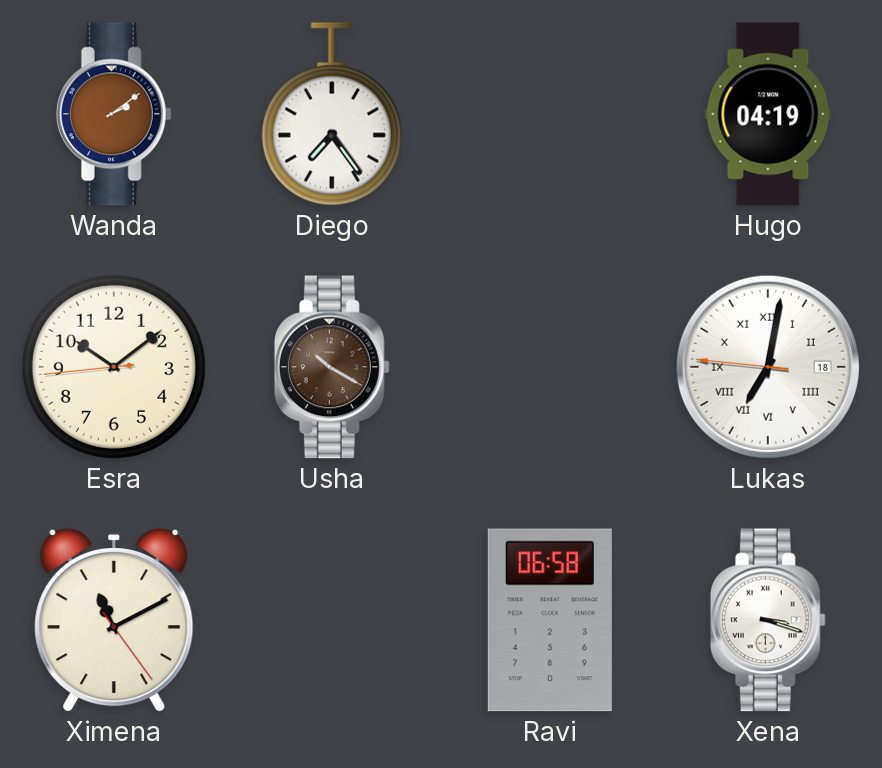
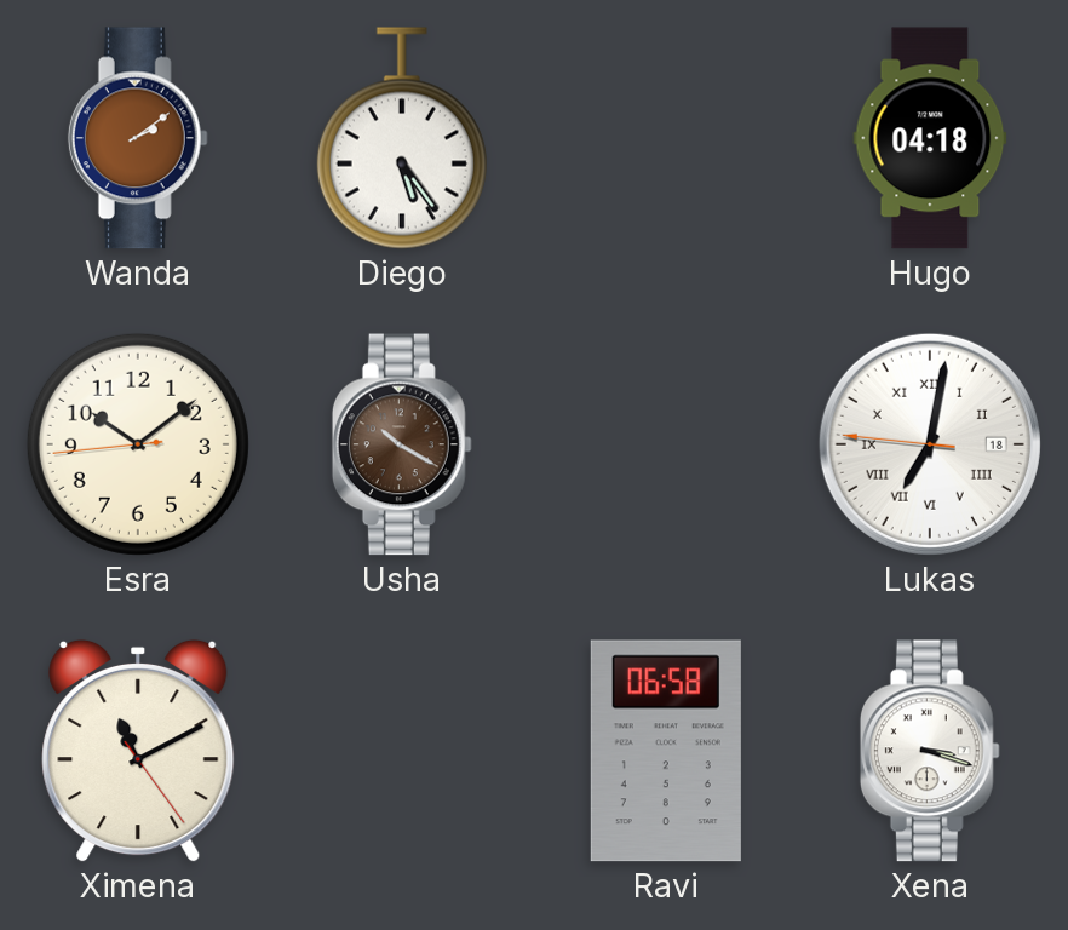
Diego: 7:24 -> 5:24
Hugo: 04:19 -> 04:18
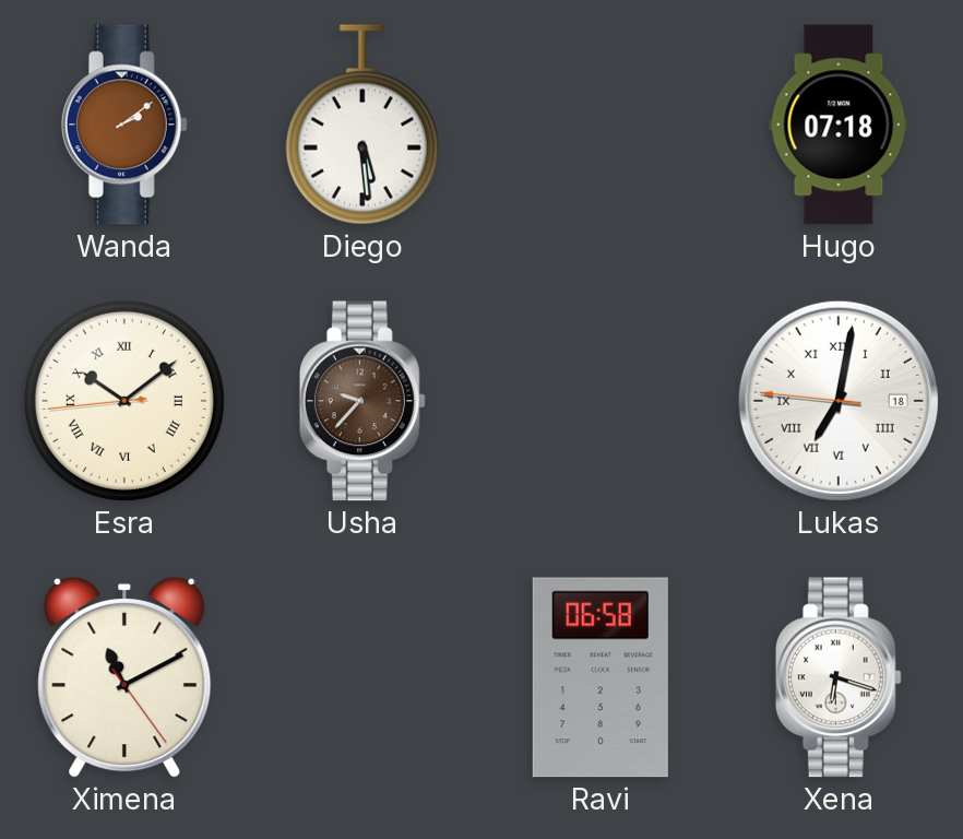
Diego: 5:24 -> 5:29
Hugo: 04:18 -> 07:18
Esra numerals: Arabic -> Roman
Usha: 10:20 -> 9:37
Xena: 3:18 -> 6:18
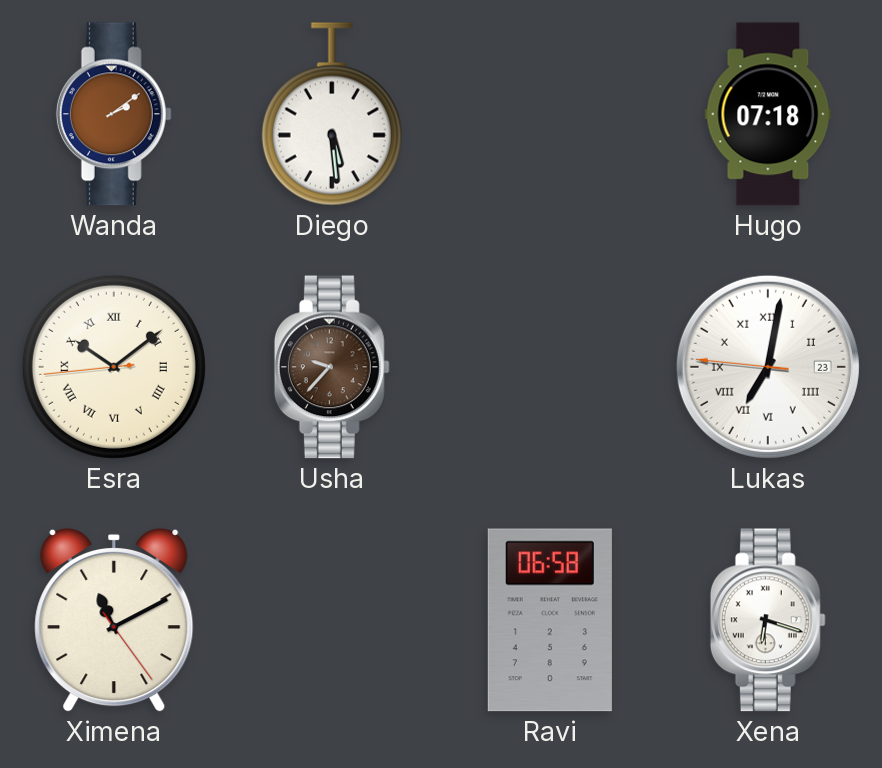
Lukas date: 18 -> 23
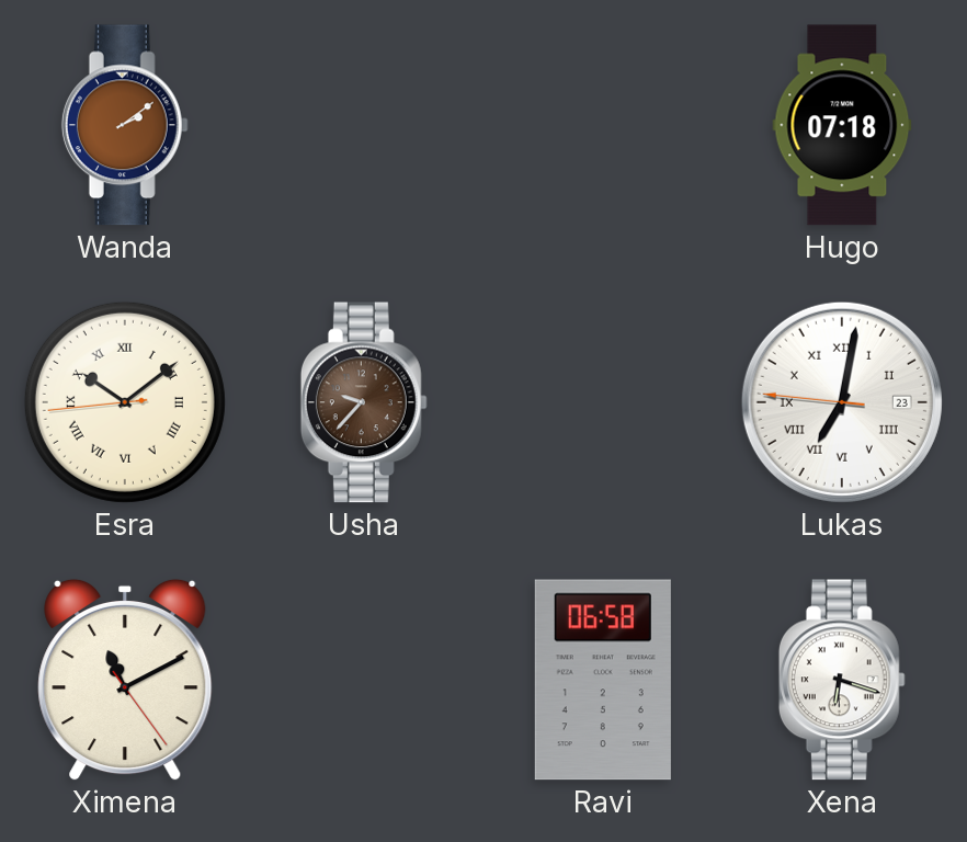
Diego: 5:29 -> none
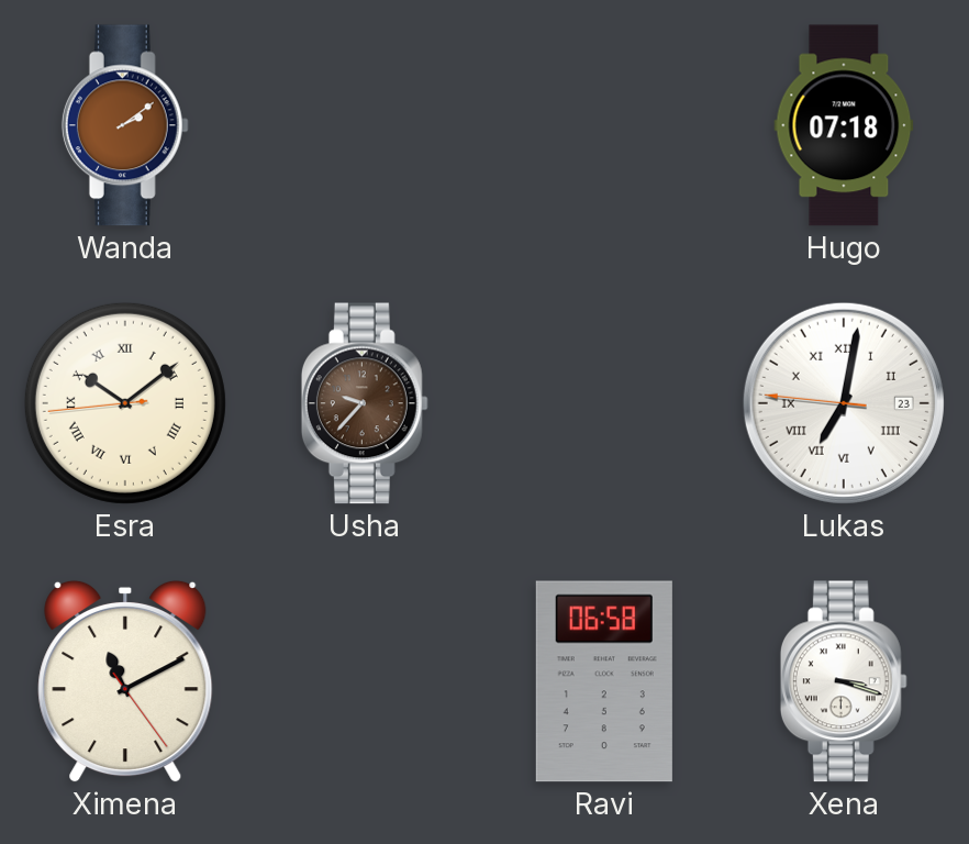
Xena: 6:18 -> 3:18
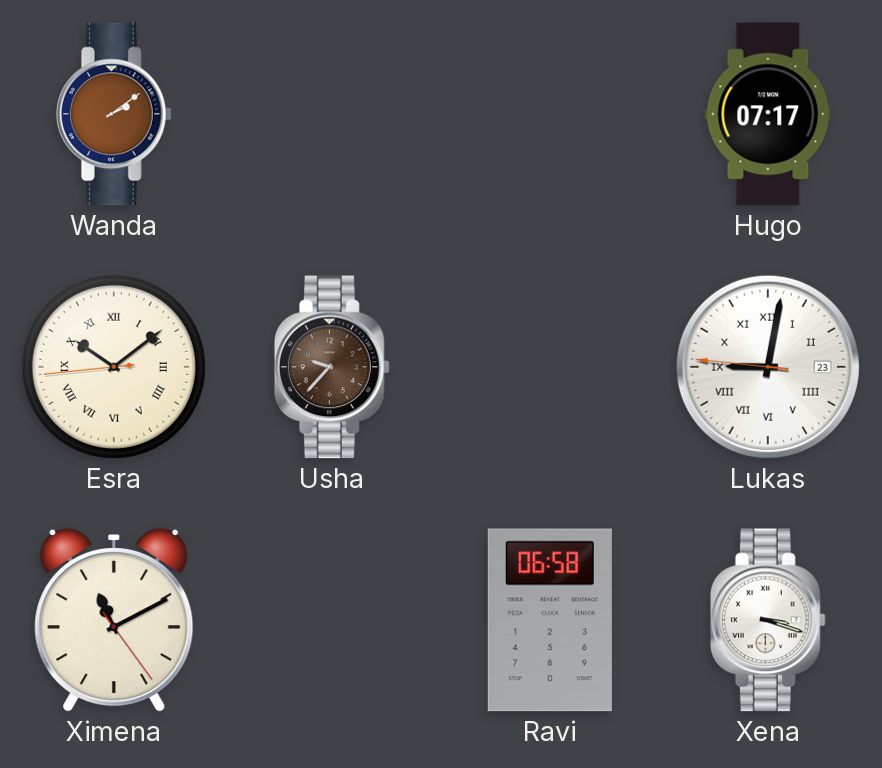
Hugo: 07:18 -> 07:17
Lukas: 7:01 -> 9:01
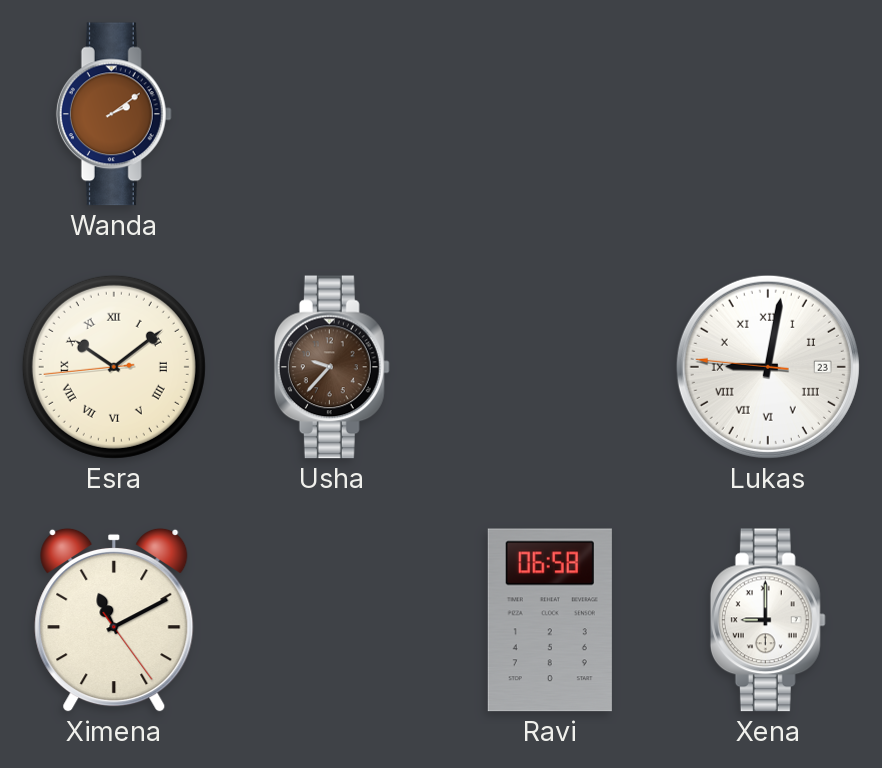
Hugo: 07:17 -> none
Xena: 3:18 -> 9:00
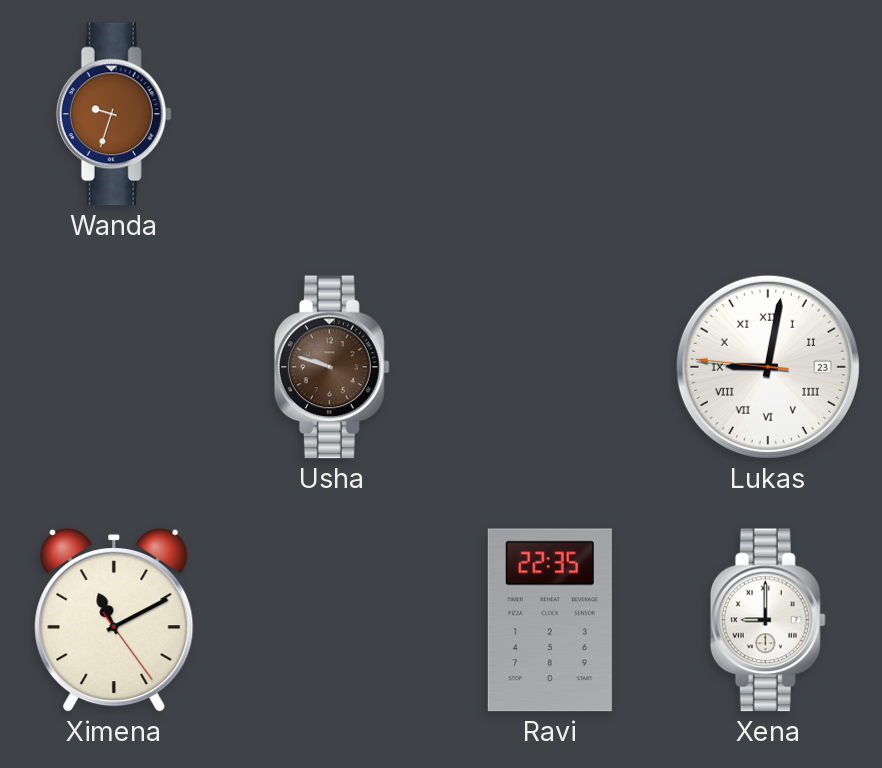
Wanda: 2:09 -> 9:33
Esra: 10:08 -> none
Usha: 9:37 -> 9:48
Ravi: 06:58 -> 22:35
